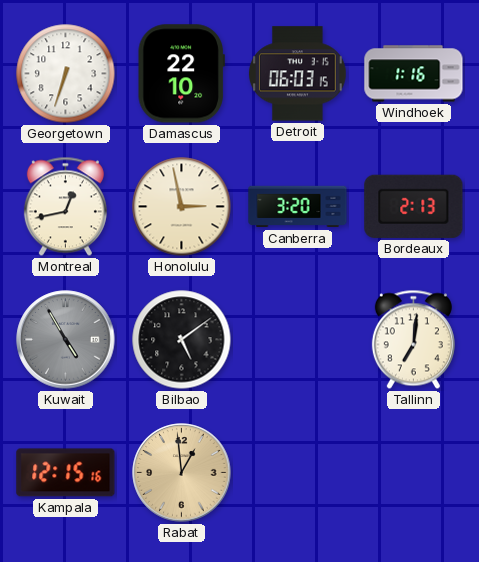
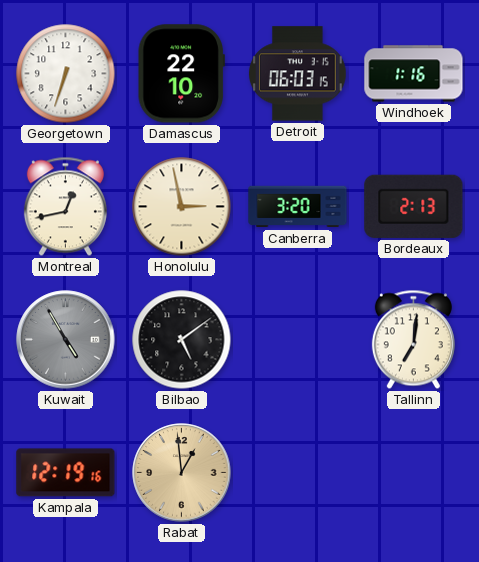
Kampala: 12:15 -> 12:19
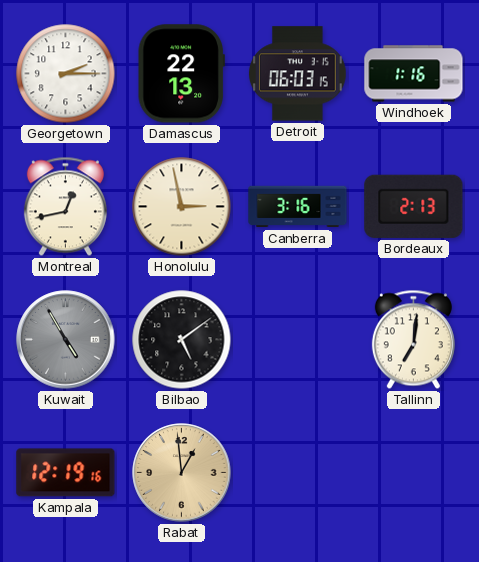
Georgetown: 6:33 -> 2:15
Damascus: 22:10 -> 22:13
Canberra: 3:20 -> 3:16
